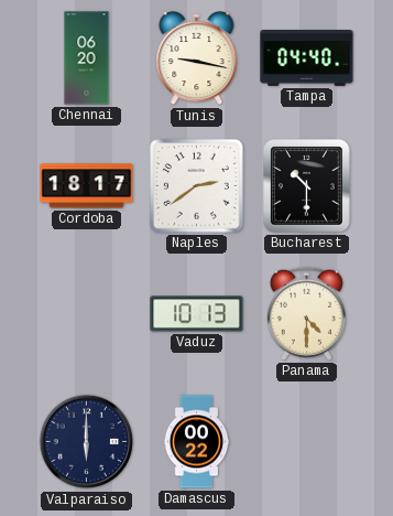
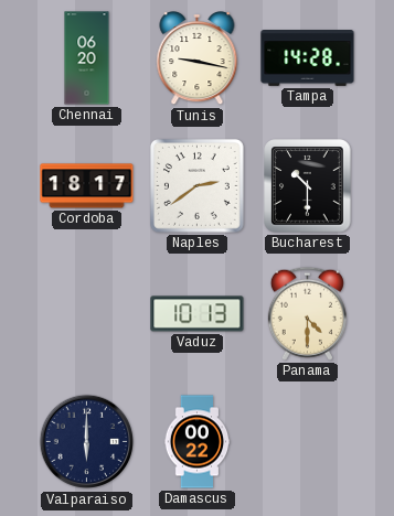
Tampa: 04:40 -> 14:28
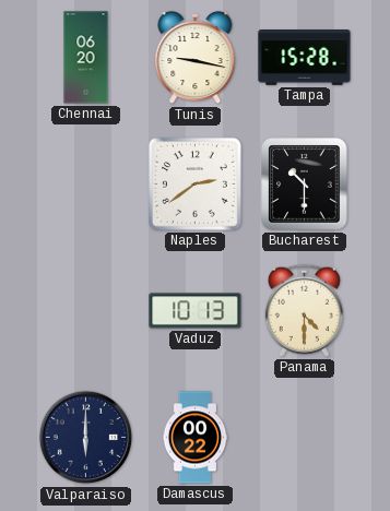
Tampa: 14:28 -> 15:28
Cordoba: 18:17 -> none
